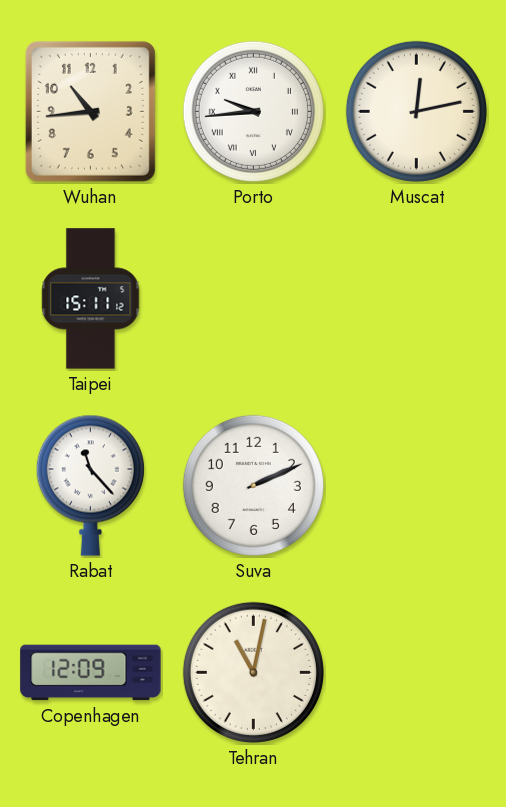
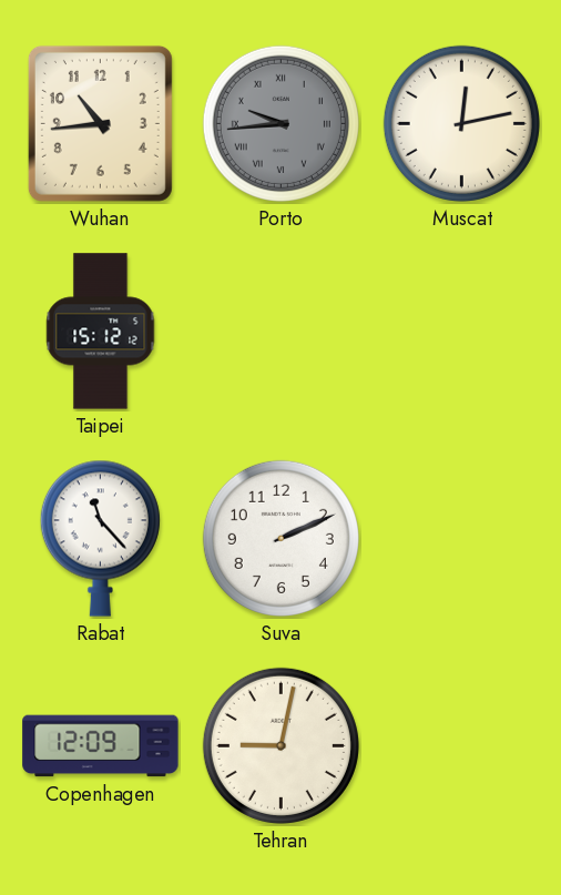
Porto dial: white -> grey
Taipei: 15:11 -> 15:12
Tehran: 11:02 -> 9:02
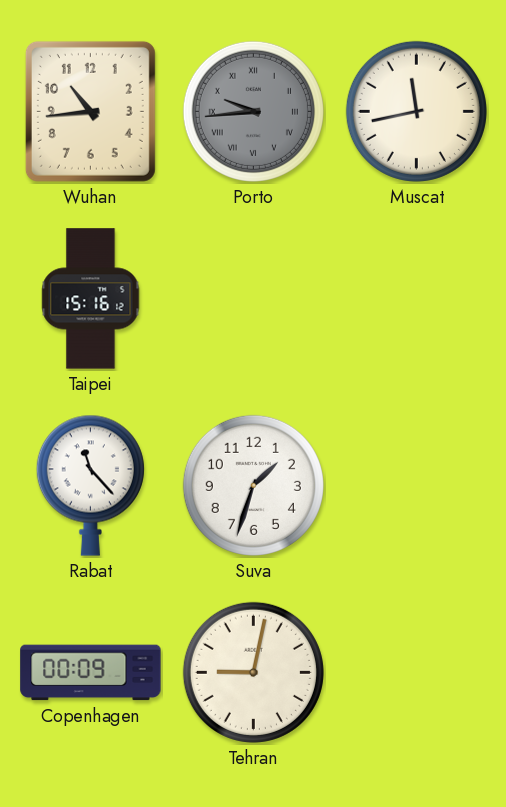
Muscat: 12:13 -> 11:43
Taipei: 15:12 -> 15:16
Suva: 2:11 -> 1:33
Copenhagen: 12:09 -> 00:09
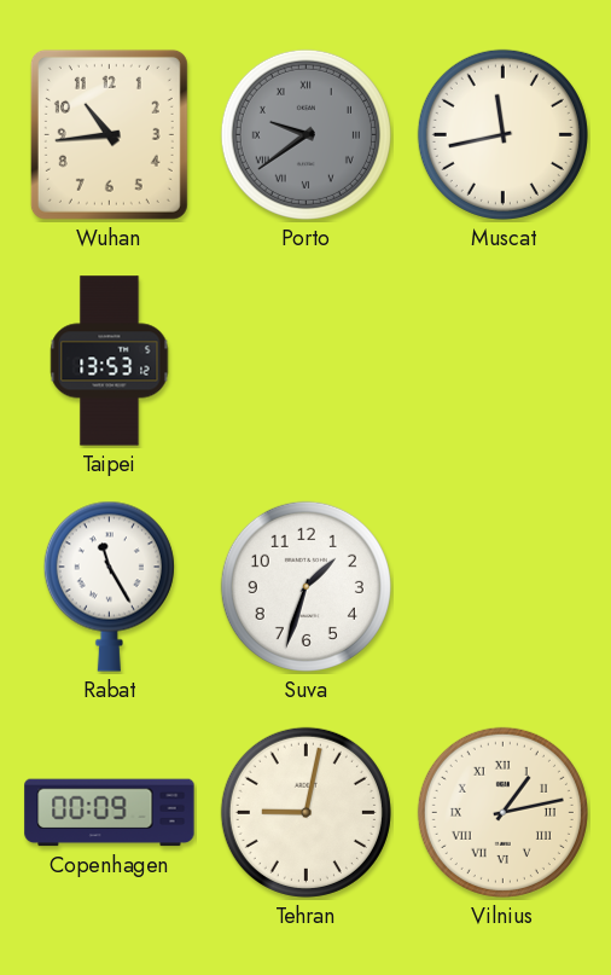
Porto: 9:44 -> 9:39
Taipei: 15:16 -> 13:53
Rabat: 11:23 -> 11:25
Vilnius: none -> 1:13
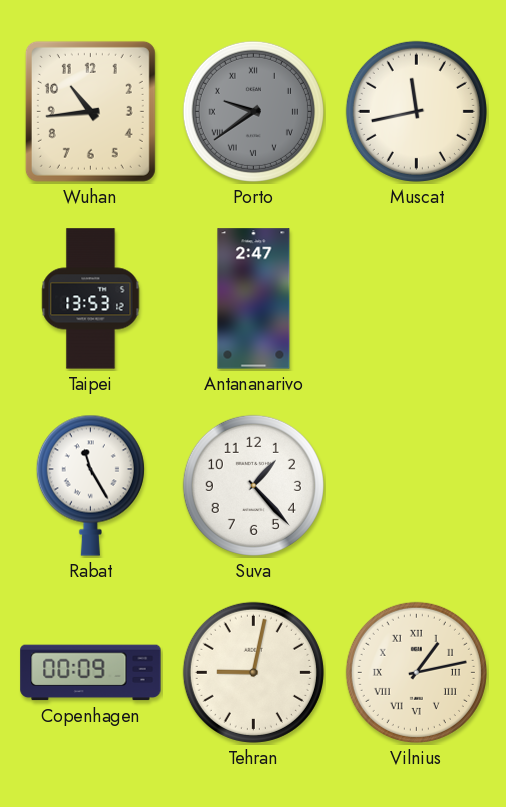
Antananarivo: none -> 2:47
Suva: 1:33 -> 1:23
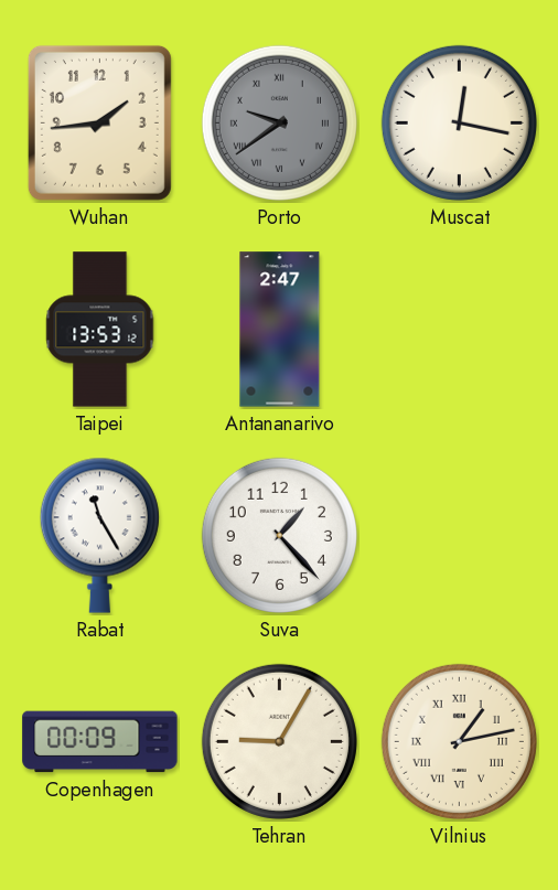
Wuhan: 10:44 -> 1:44
Muscat: 11:43 -> 12:17
Tehran: 9:02 -> 9:05
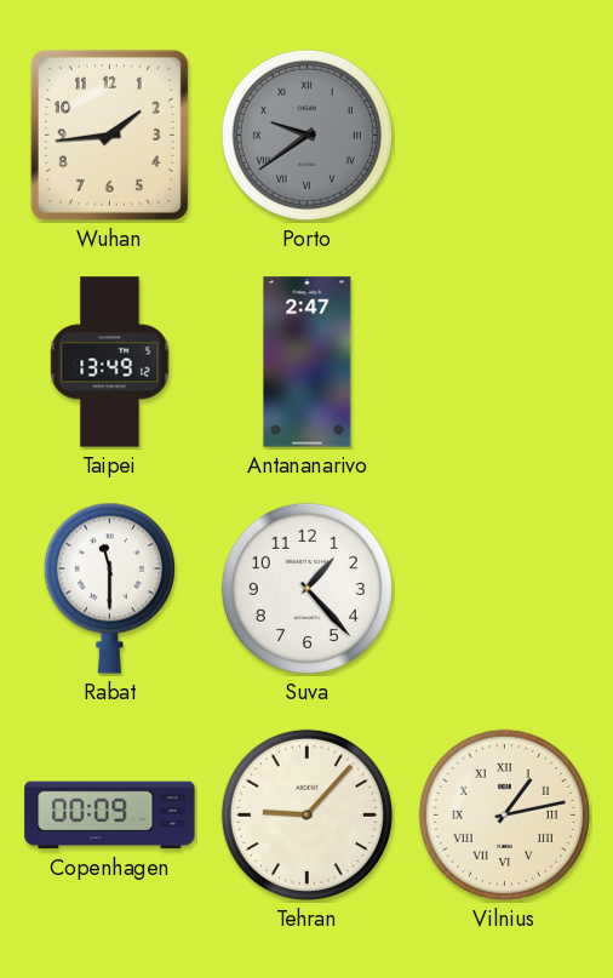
Muscat: 12:17 -> none
Taipei: 13:53 -> 13:49
Rabat: 11:25 -> 11:30
Tehran: 9:05 -> 9:07
